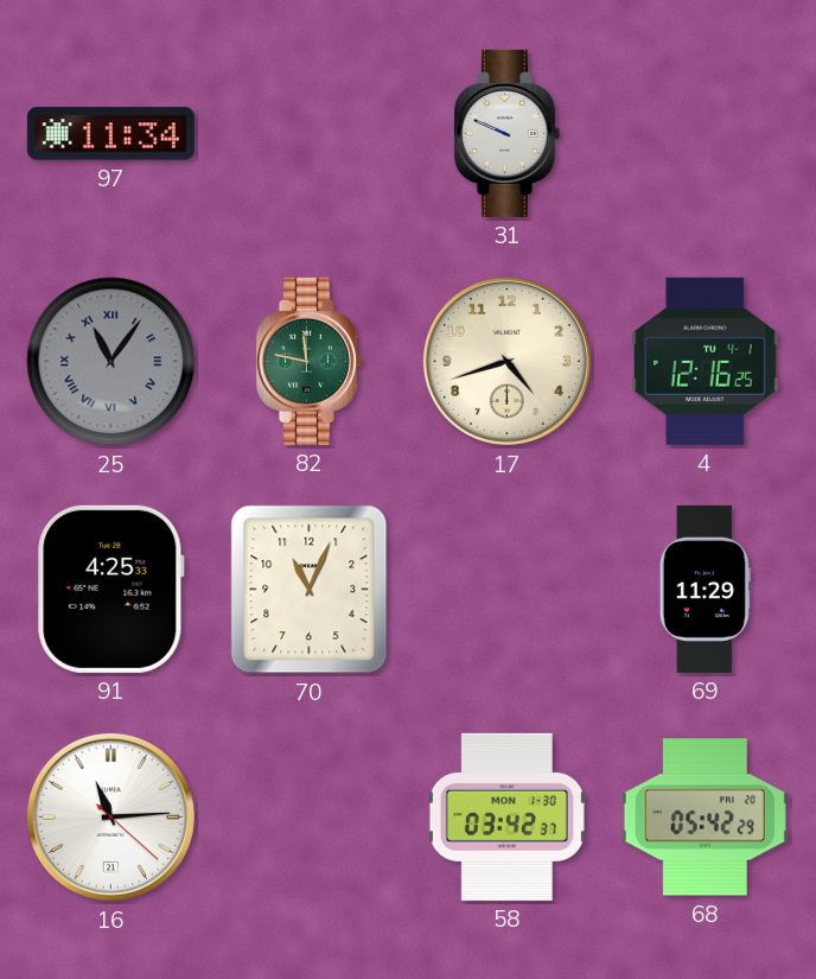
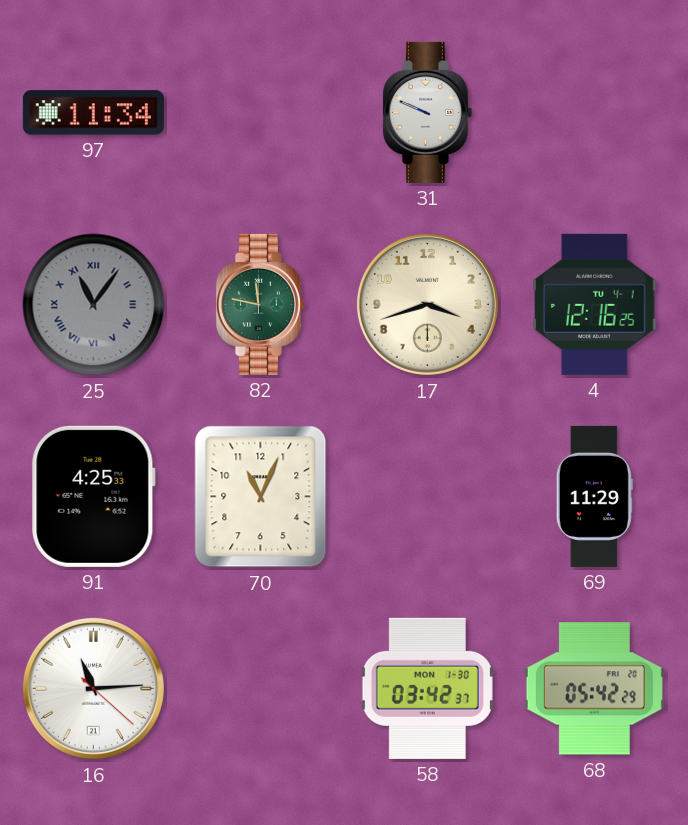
17: 4:42 -> 3:42
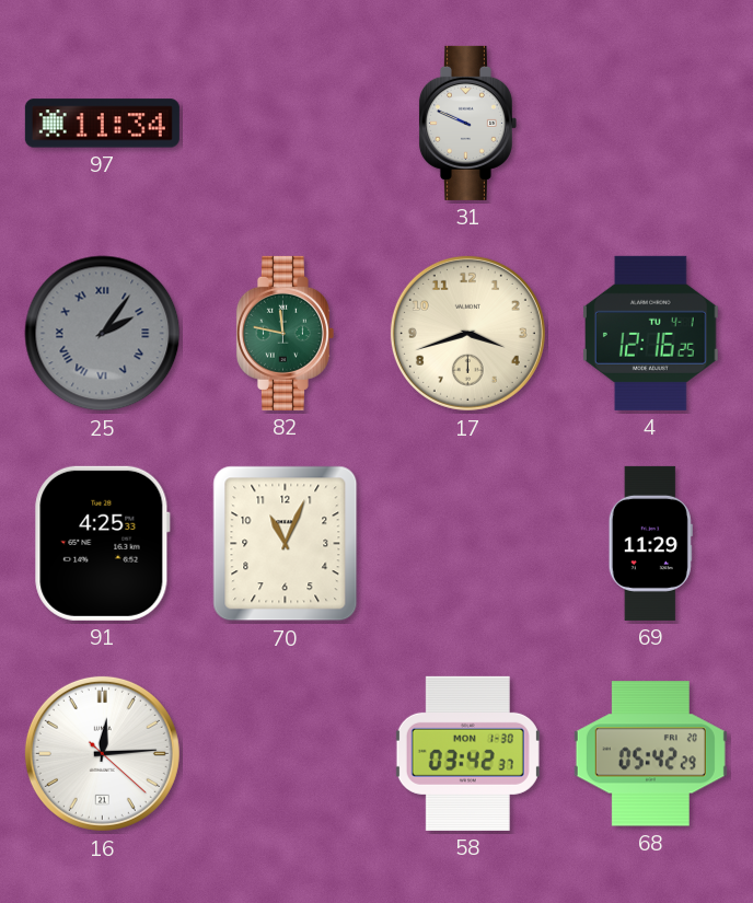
25: 11:06 -> 2:06
16: 11:14 -> 12:14
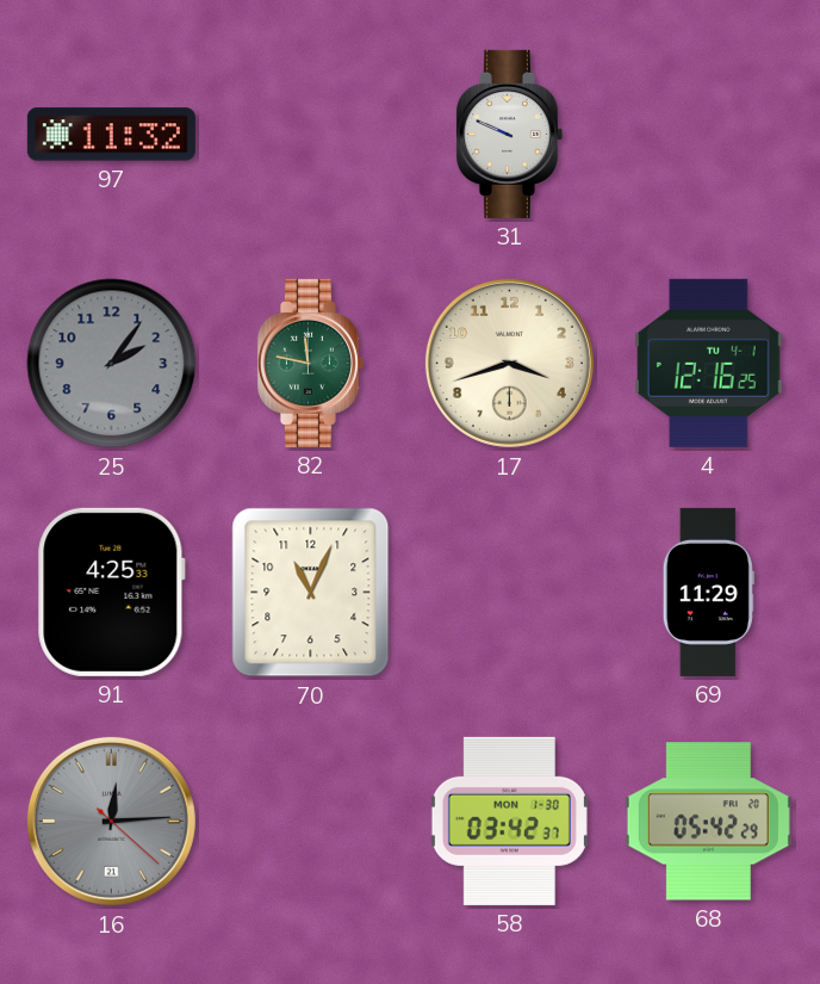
97: 11:34 -> 11:32
25 numerals: Roman -> Arabic
16 dial: white -> grey
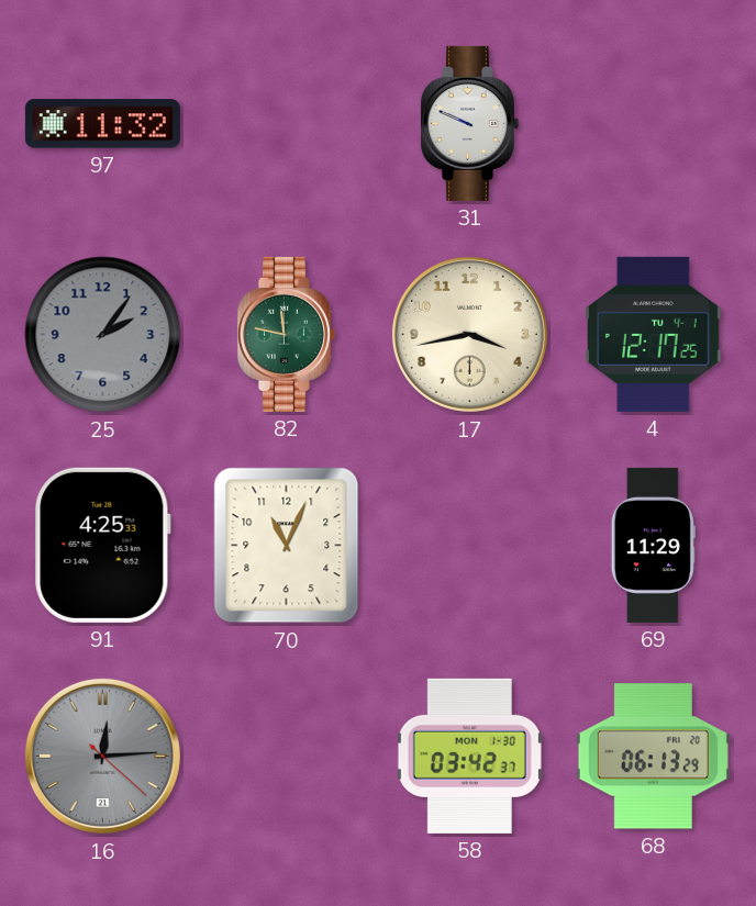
17: 3:42 -> 3:43
4: 12:16 -> 12:17
68: 05:42 -> 06:13
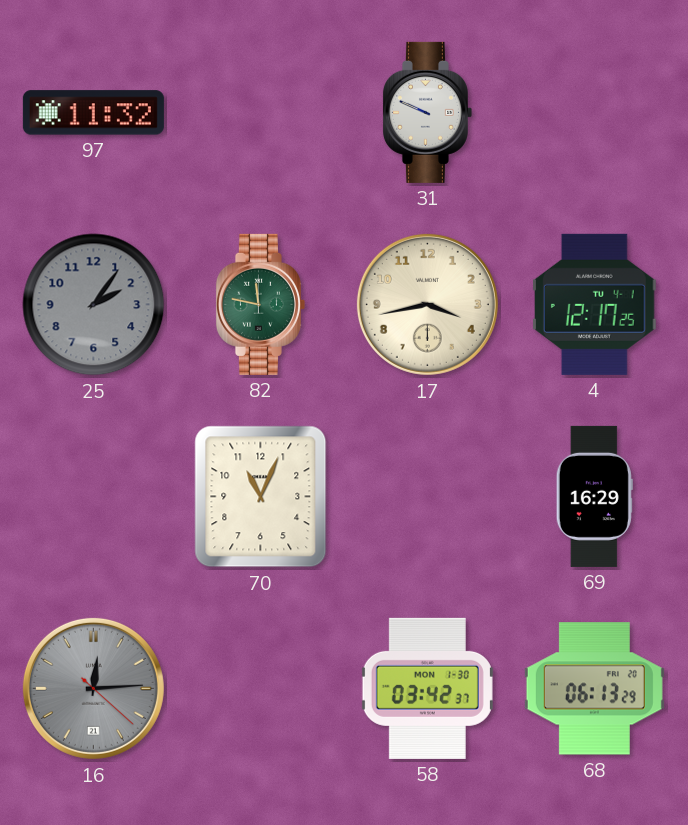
91: 4:25 -> none
69: 11:29 -> 16:29
